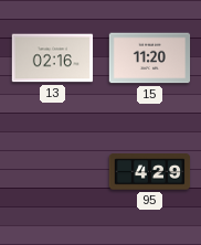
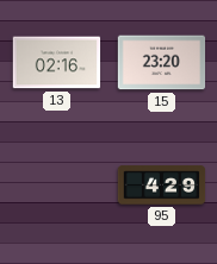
15: 11:20 -> 23:20
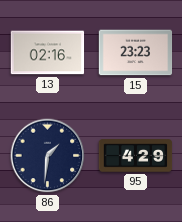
15: 23:20 -> 23:23
86: none -> 1:31
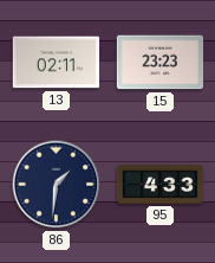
13: 02:16 -> 02:11
95: 4:29 -> 4:33
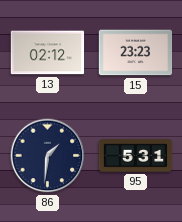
13: 02:11 -> 02:12
95: 4:33 -> 5:31
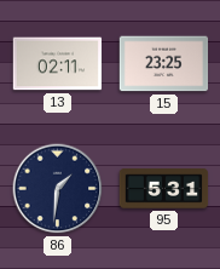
13: 02:12 -> 02:11
15: 23:23 -> 23:25
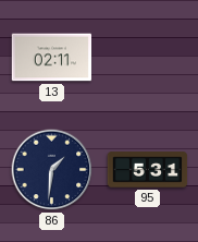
15: 23:25 -> none
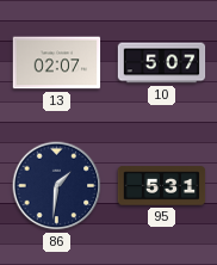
13: 02:11 -> 02:07
10: none -> 5:07
